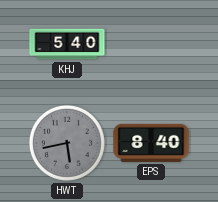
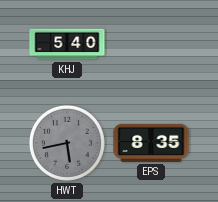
EPS: 8:40 -> 8:35
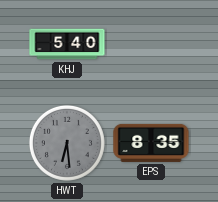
HWT: 5:43 -> 6:29
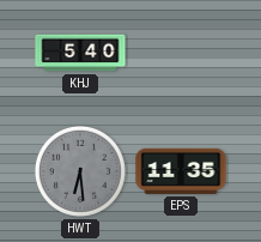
EPS: 8:35 -> 11:35
